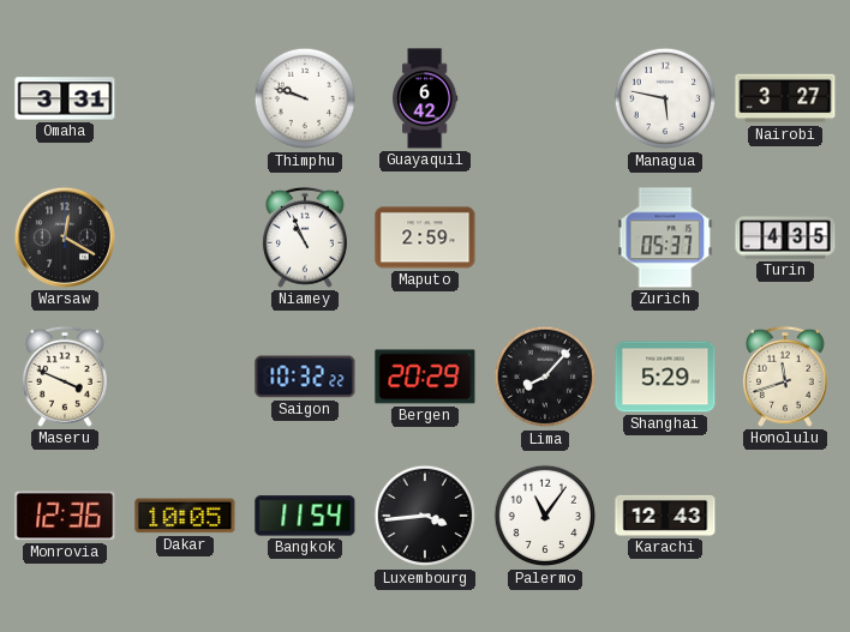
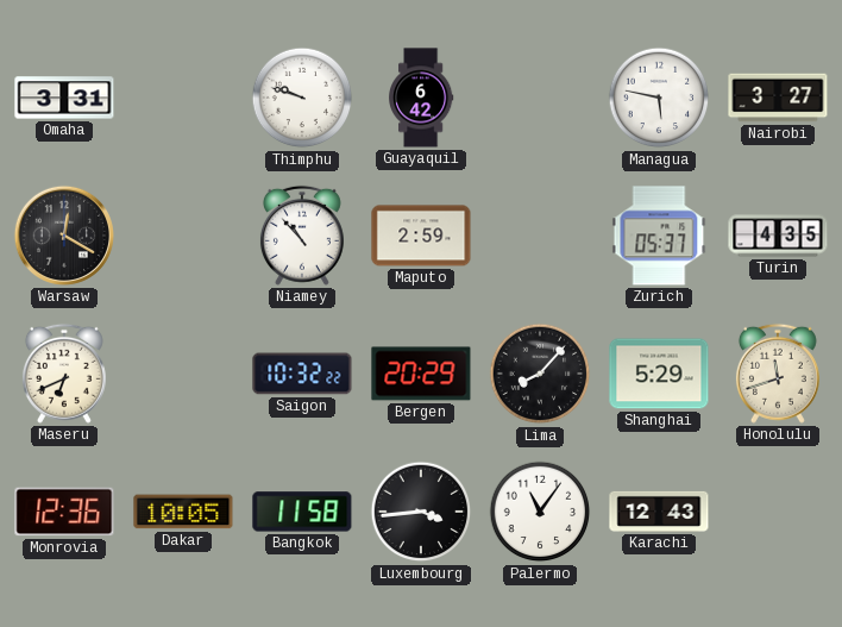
Niamey: 10:56 -> 10:53
Maseru: 3:49 -> 6:41
Bangkok: 11:54 -> 11:58
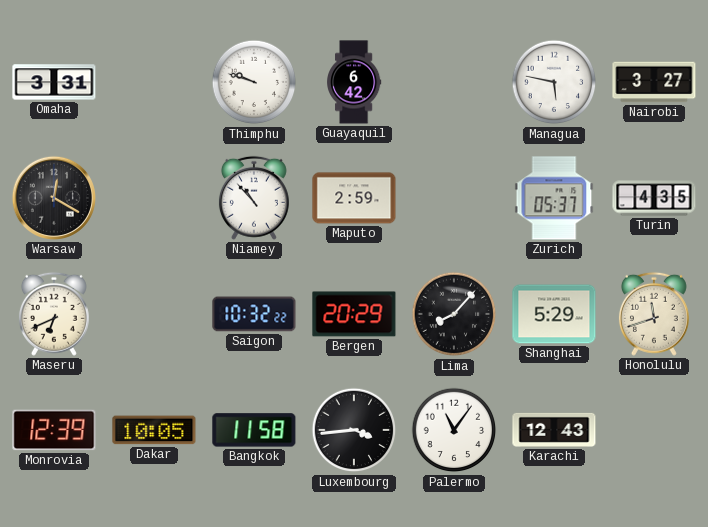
Monrovia: 12:36 -> 12:39
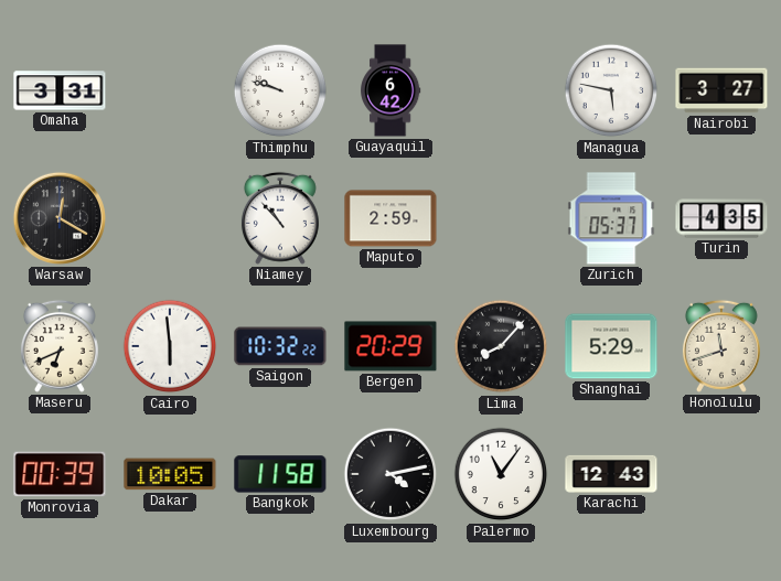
Cairo: none -> 5:59
Monrovia: 12:39 -> 00:39
Luxembourg: 3:44 -> 4:13
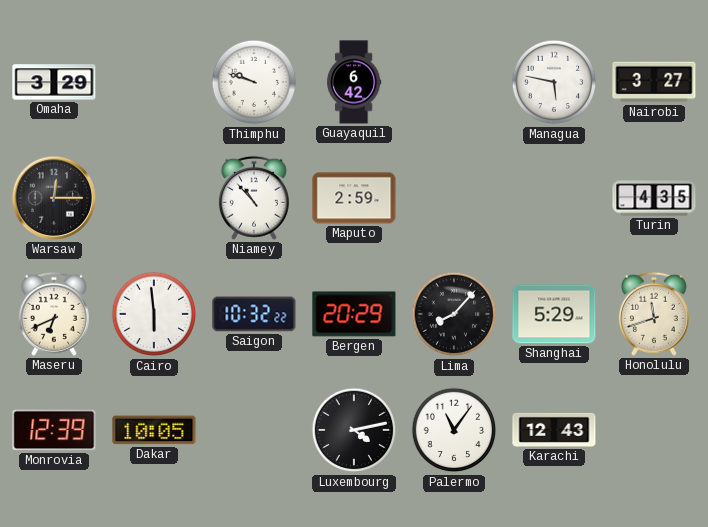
Omaha: 3:31 -> 3:29
Warsaw: 12:20 -> 12:15
Zurich: 05:37 -> none
Monrovia: 00:39 -> 12:39
Bangkok: 11:58 -> none
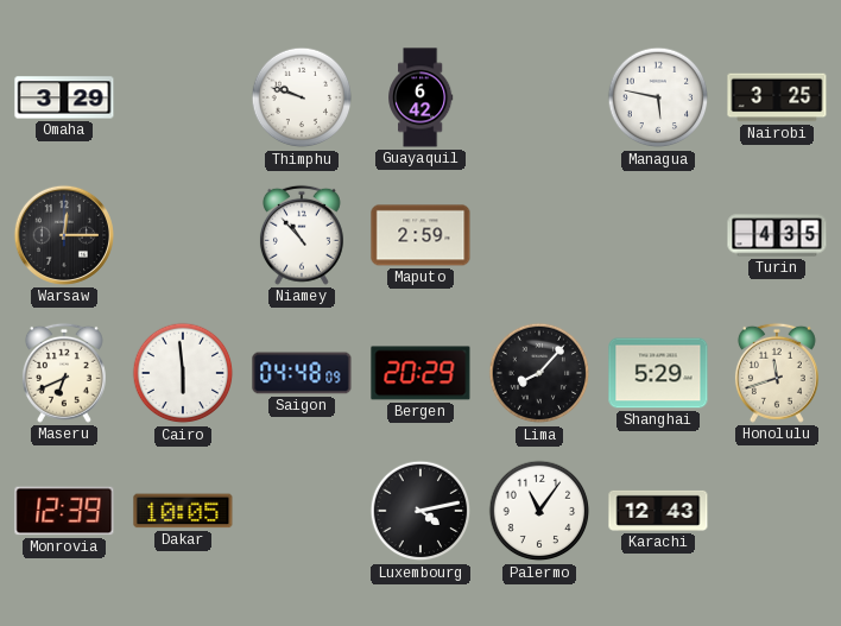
Nairobi: 3:27 -> 3:25
Saigon: 10:32 -> 04:48
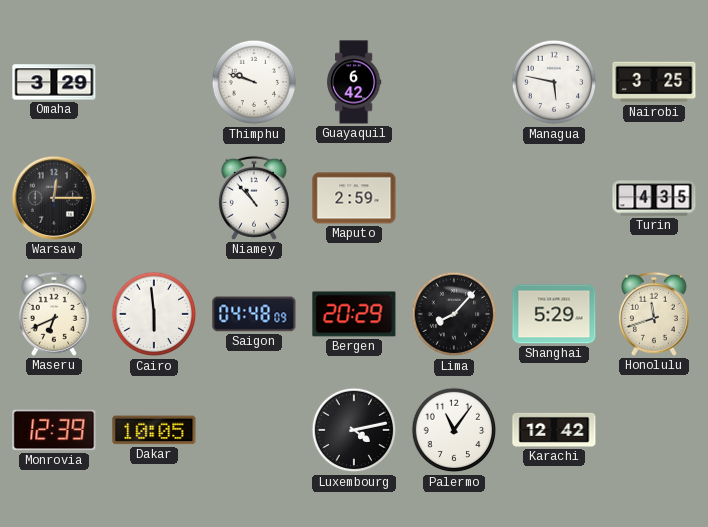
Karachi: 12:43 -> 12:42
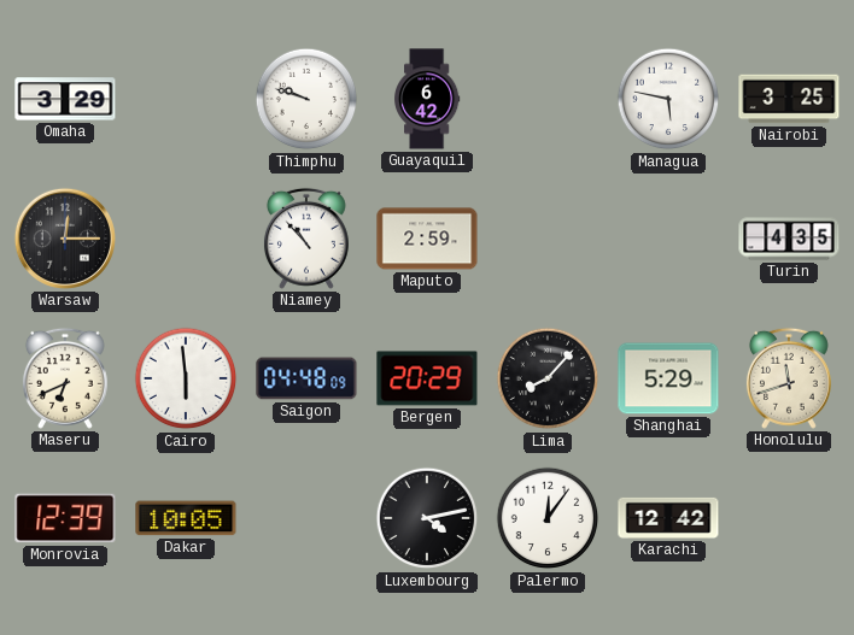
Palermo: 11:06 -> 12:06
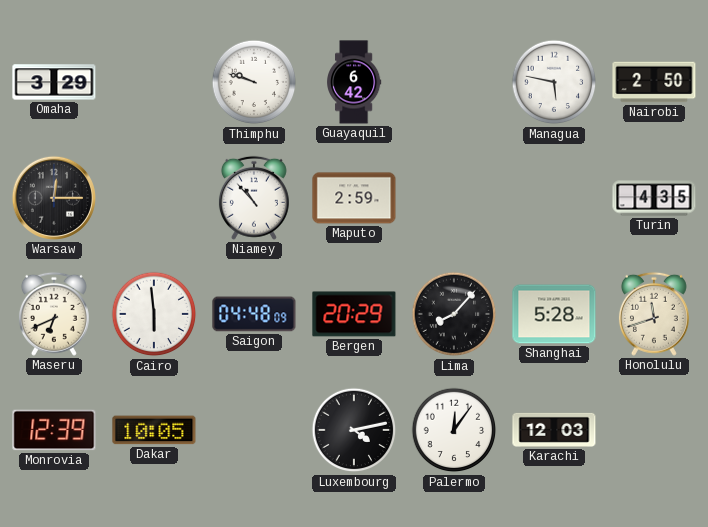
Nairobi: 3:25 -> 2:50
Shanghai: 5:29 -> 5:28
Karachi: 12:42 -> 12:03
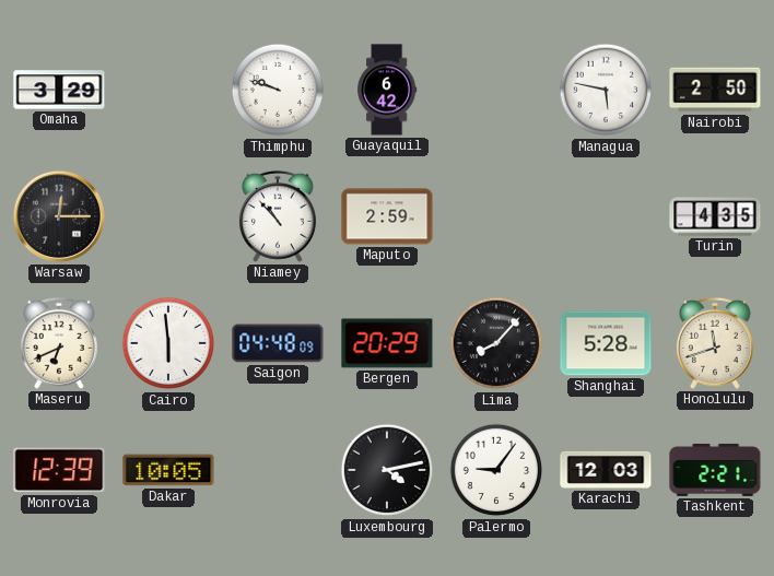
Palermo: 12:06 -> 9:06
Tashkent: none -> 2:21
